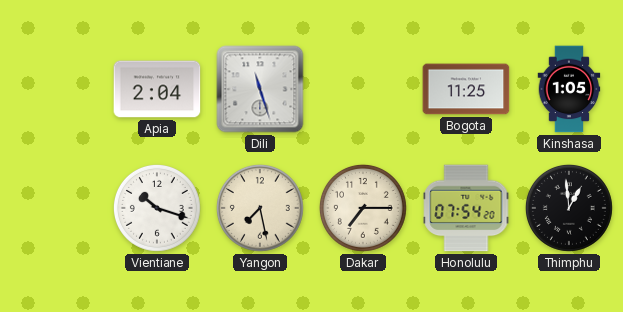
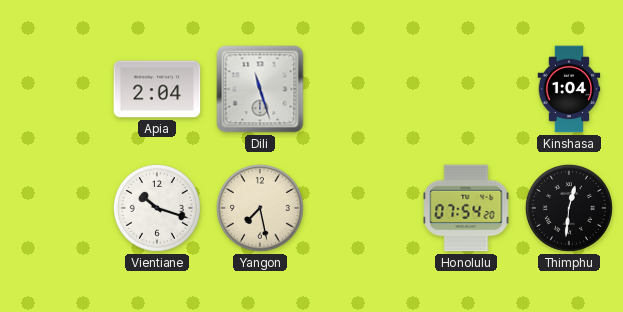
Bogota: 11:25 -> none
Kinshasa: 1:05 -> 1:04
Dakar: 7:15 -> none
Thimphu: 12:59 -> 12:31
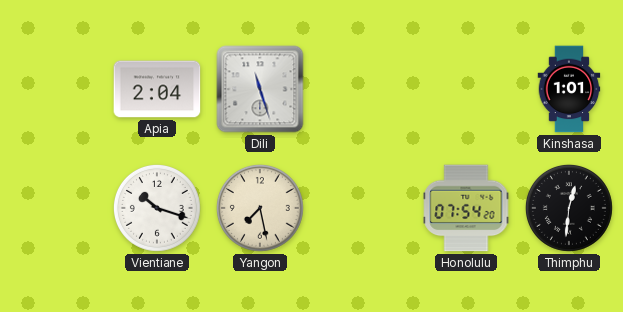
Kinshasa: 1:04 -> 1:01
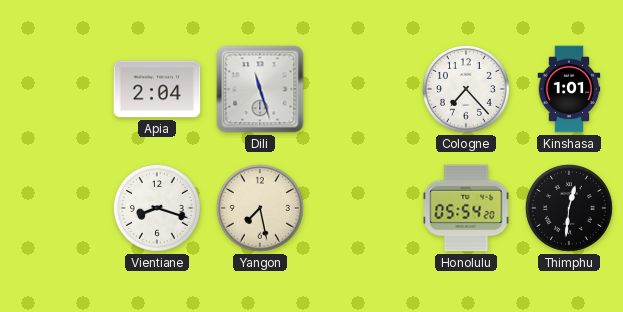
Cologne: none -> 7:23
Vientiane: 10:18 -> 8:18
Honolulu: 07:54 -> 05:54
